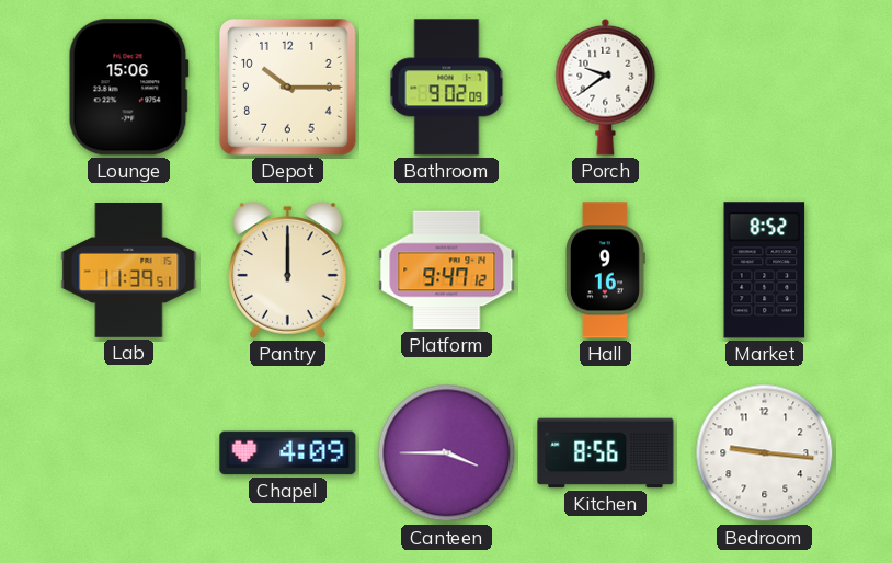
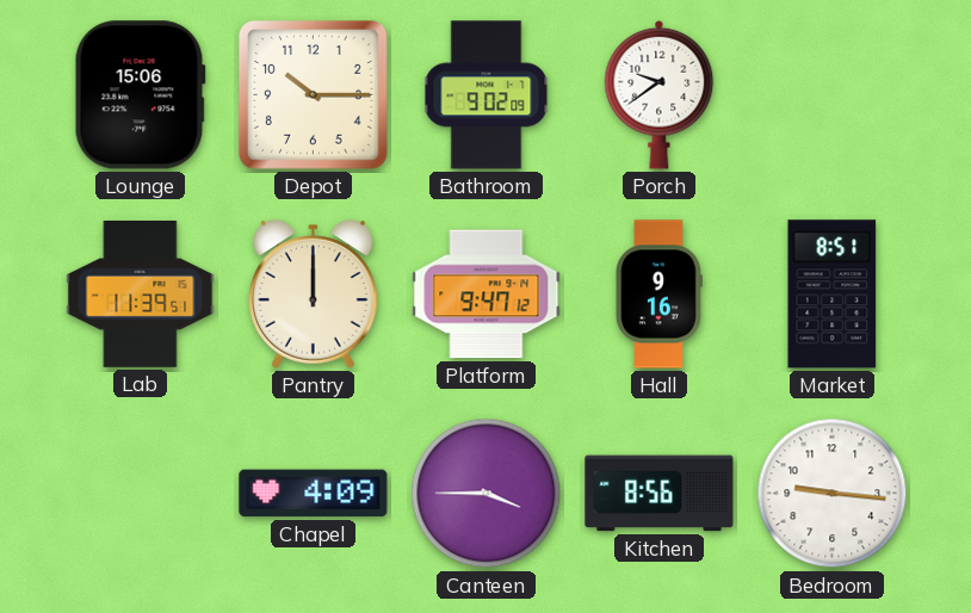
Market: 8:52 -> 8:51
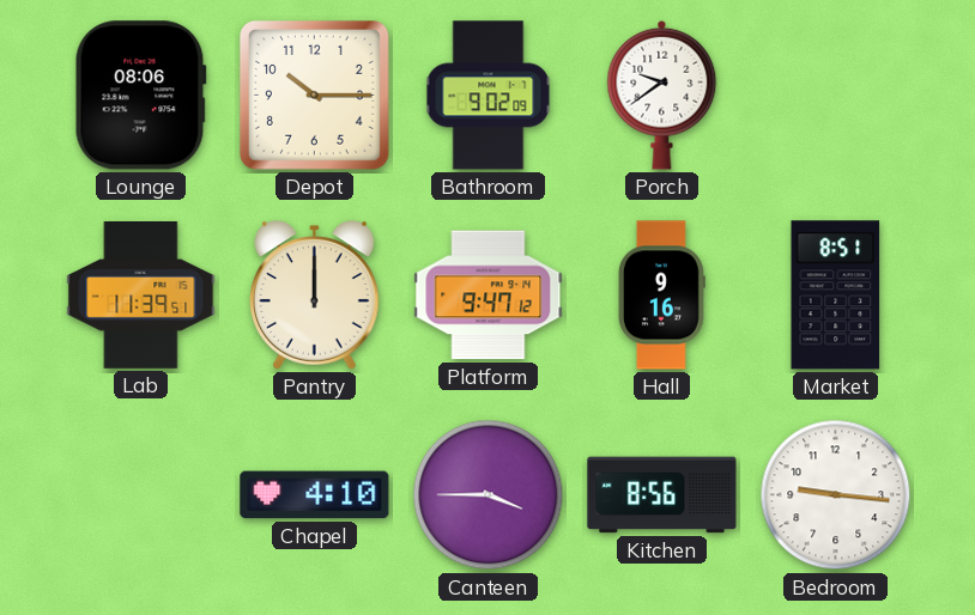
Lounge: 15:06 -> 08:06
Chapel: 4:09 -> 4:10
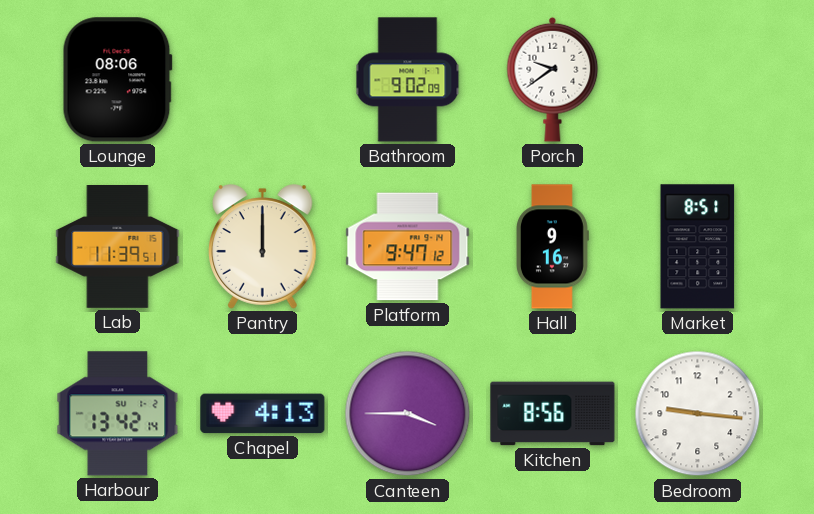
Depot: 10:15 -> none
Harbour: none -> 13:42
Chapel: 4:10 -> 4:13
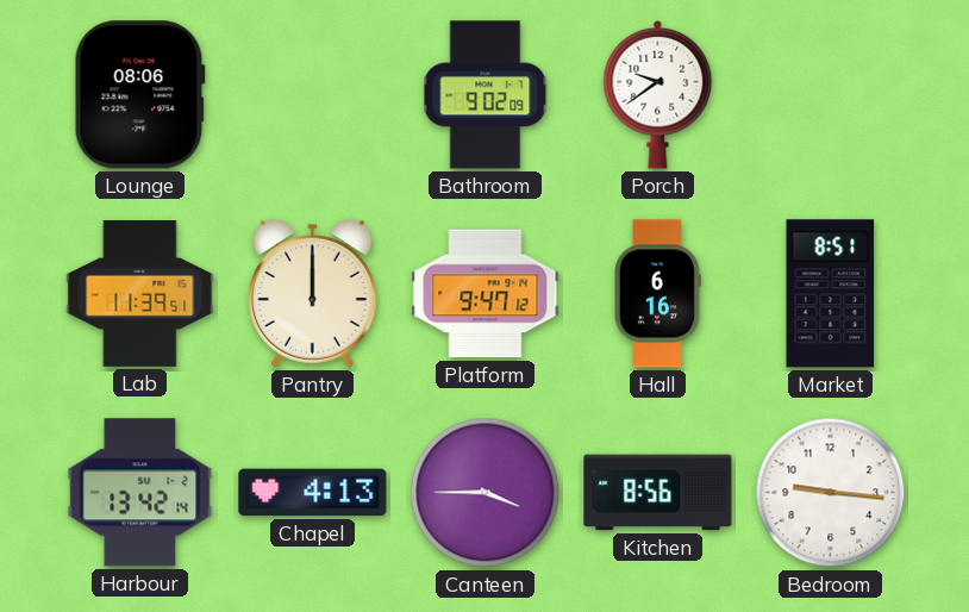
Hall: 9:16 -> 6:16
